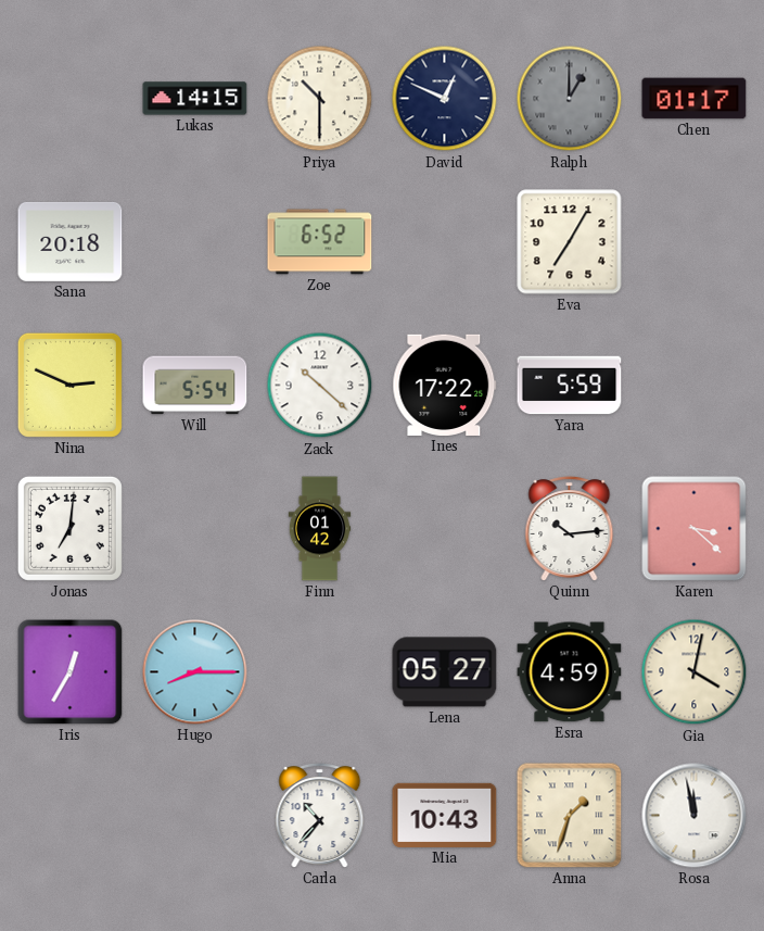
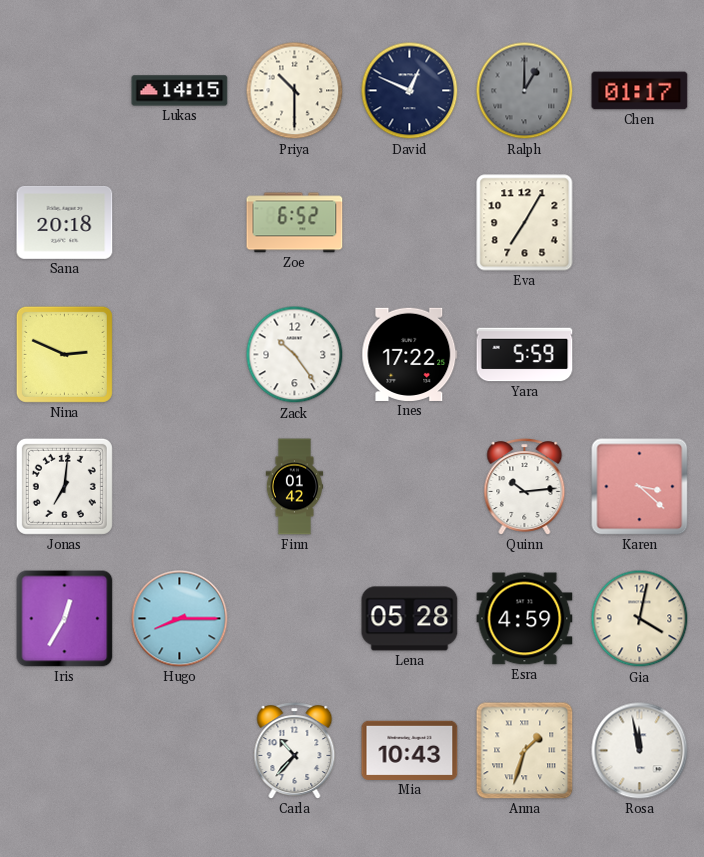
Will: 5:54 -> none
Zack: 10:22 -> 10:24
Lena: 05:27 -> 05:28
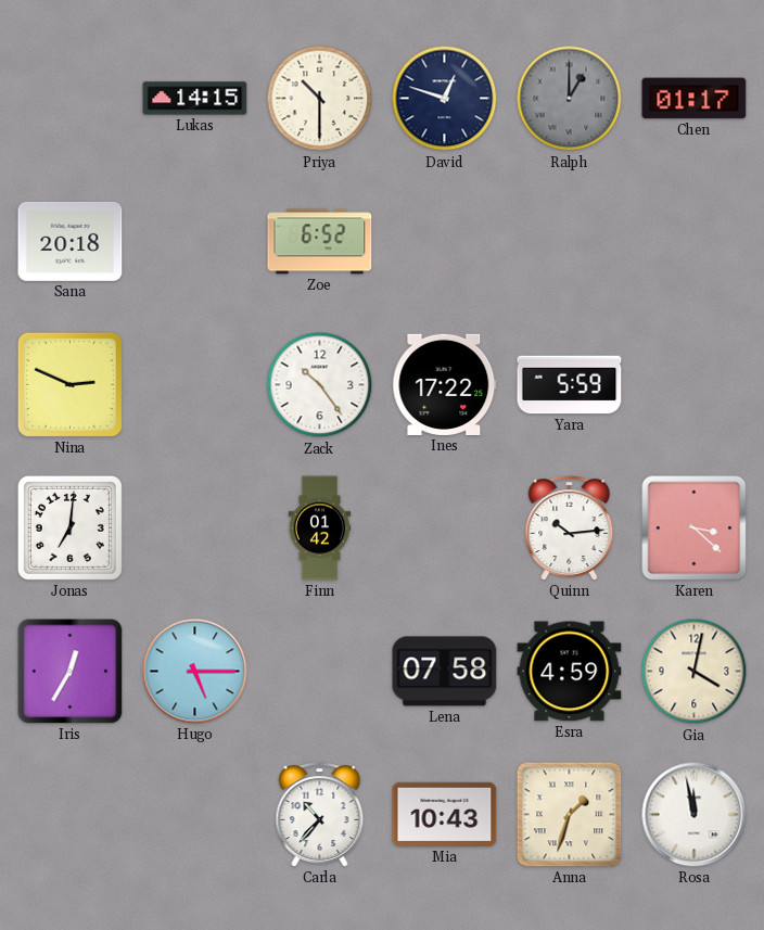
David: 12:49 -> 12:48
Eva: 7:05 -> none
Hugo: 8:15 -> 5:15
Lena: 05:28 -> 07:58
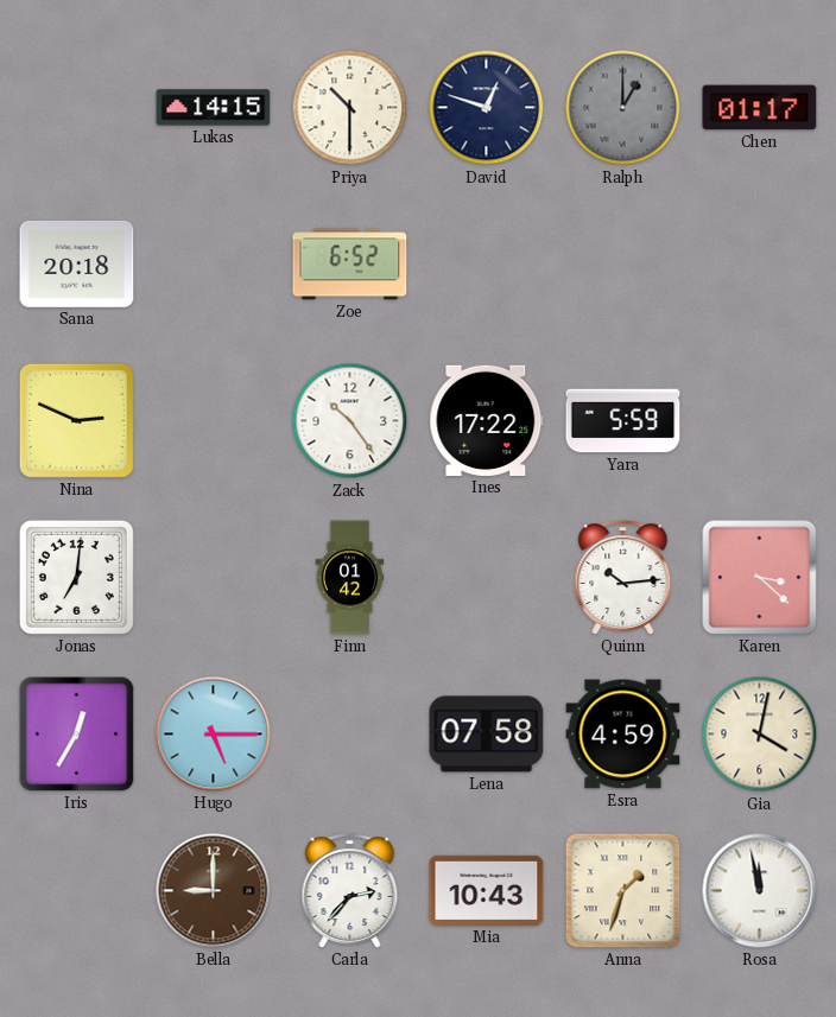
Bella: none -> 9:00
Carla: 10:37 -> 2:37
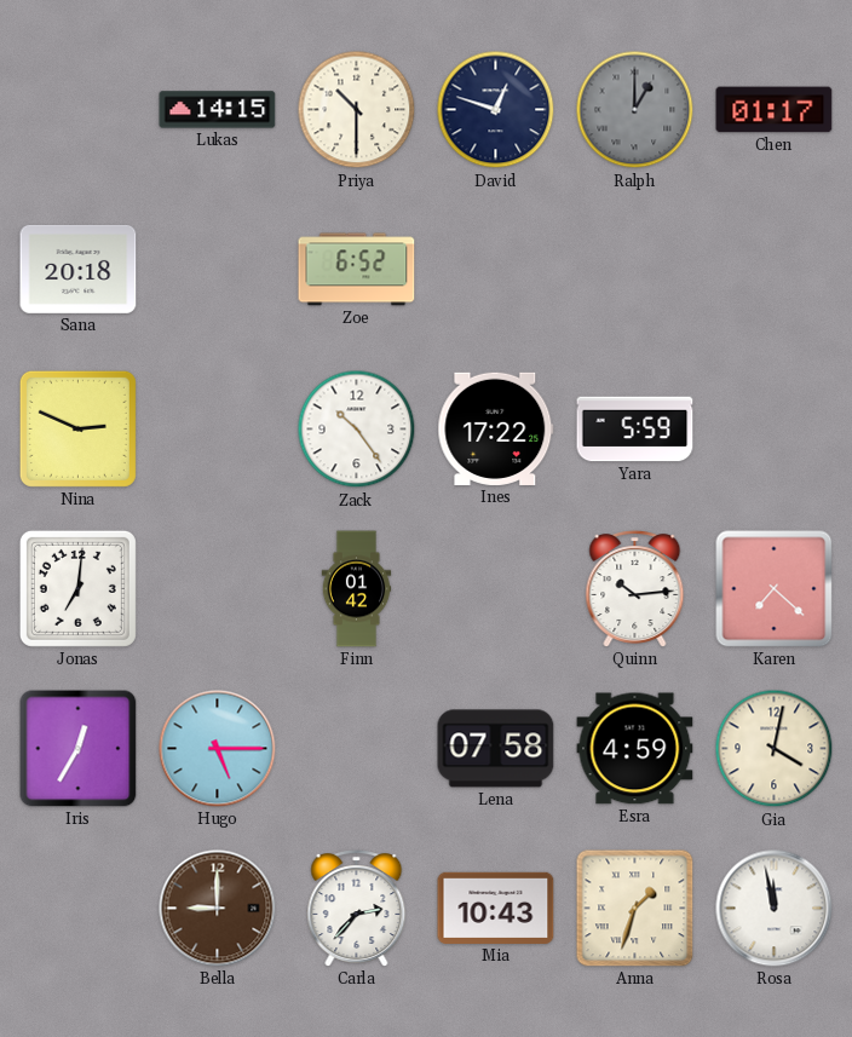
Karen: 3:22 -> 7:22
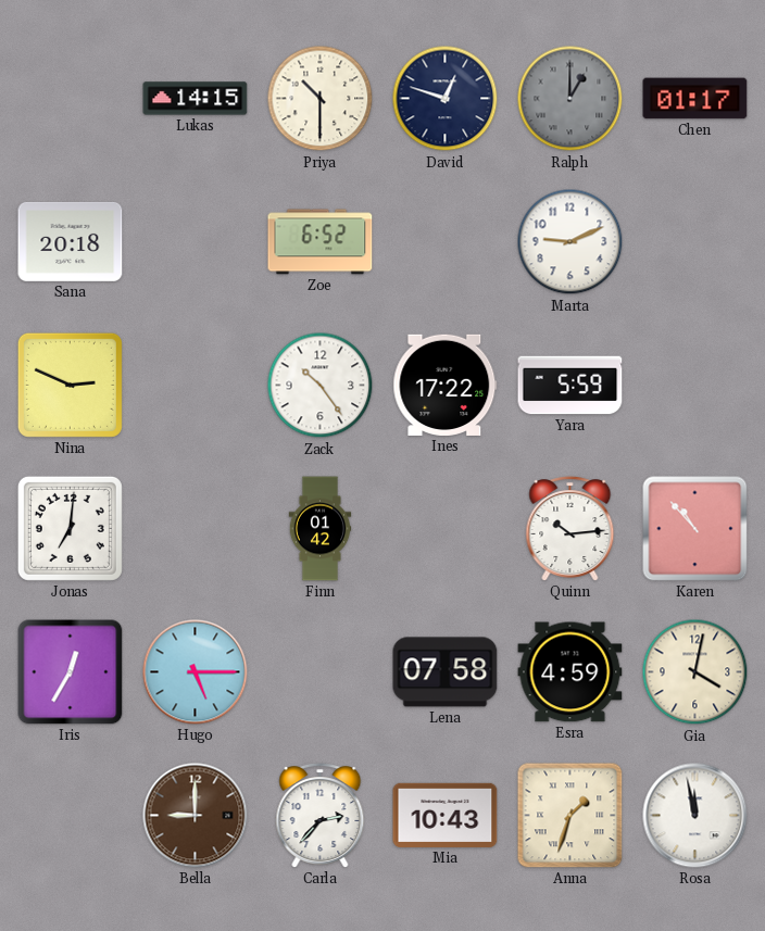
Marta: none -> 9:11
Karen: 7:22 -> 10:53
